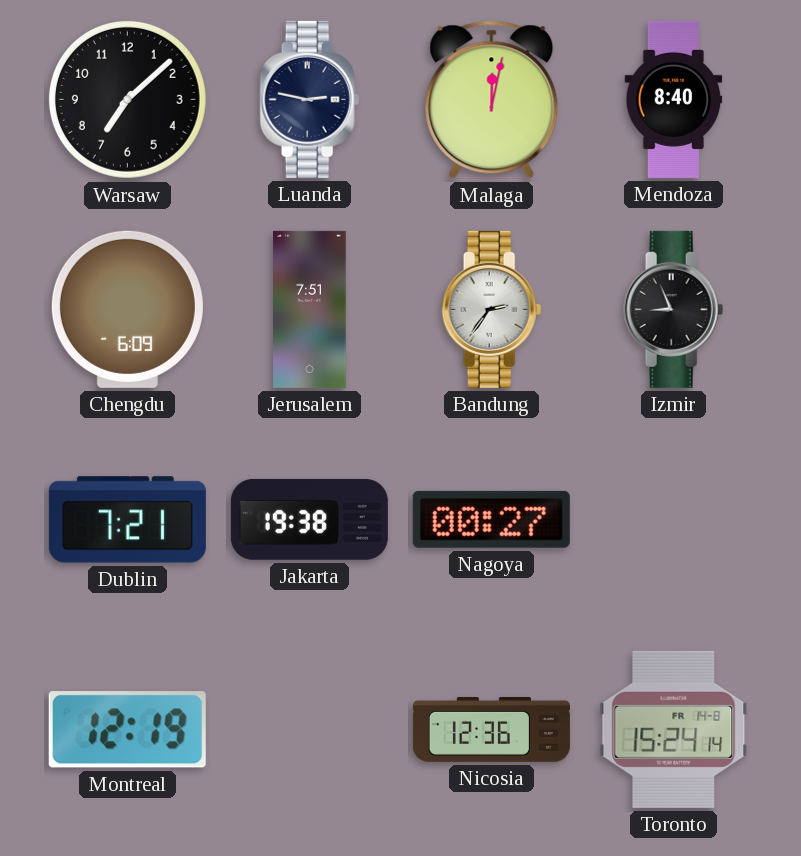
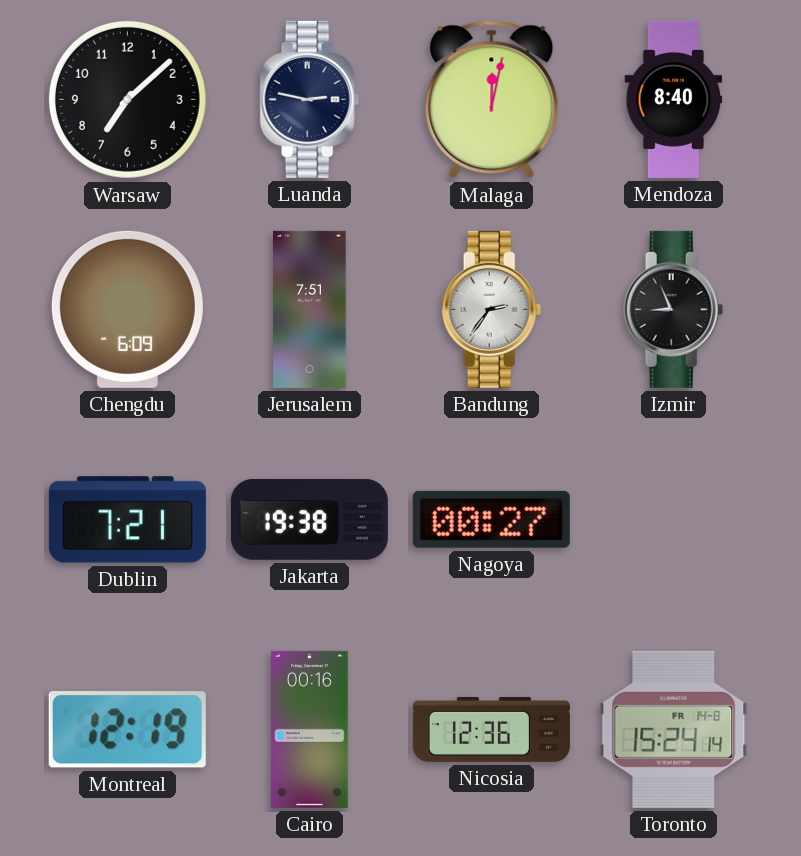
Cairo: none -> 00:16
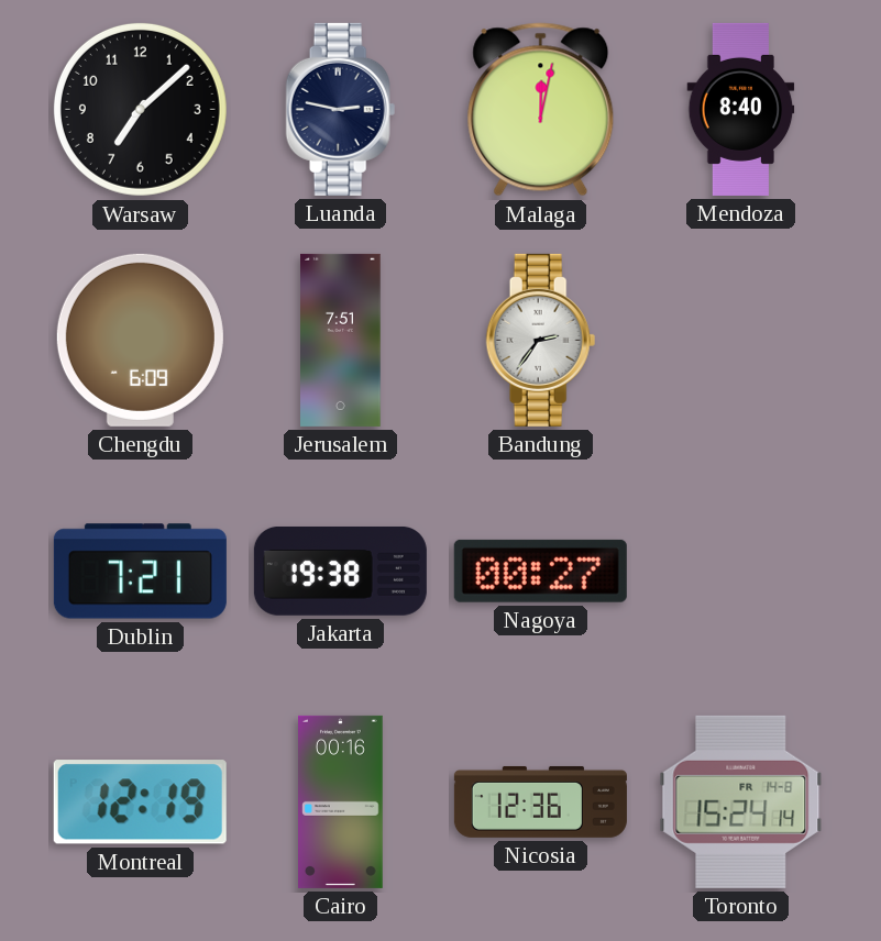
Izmir: 8:56 -> none
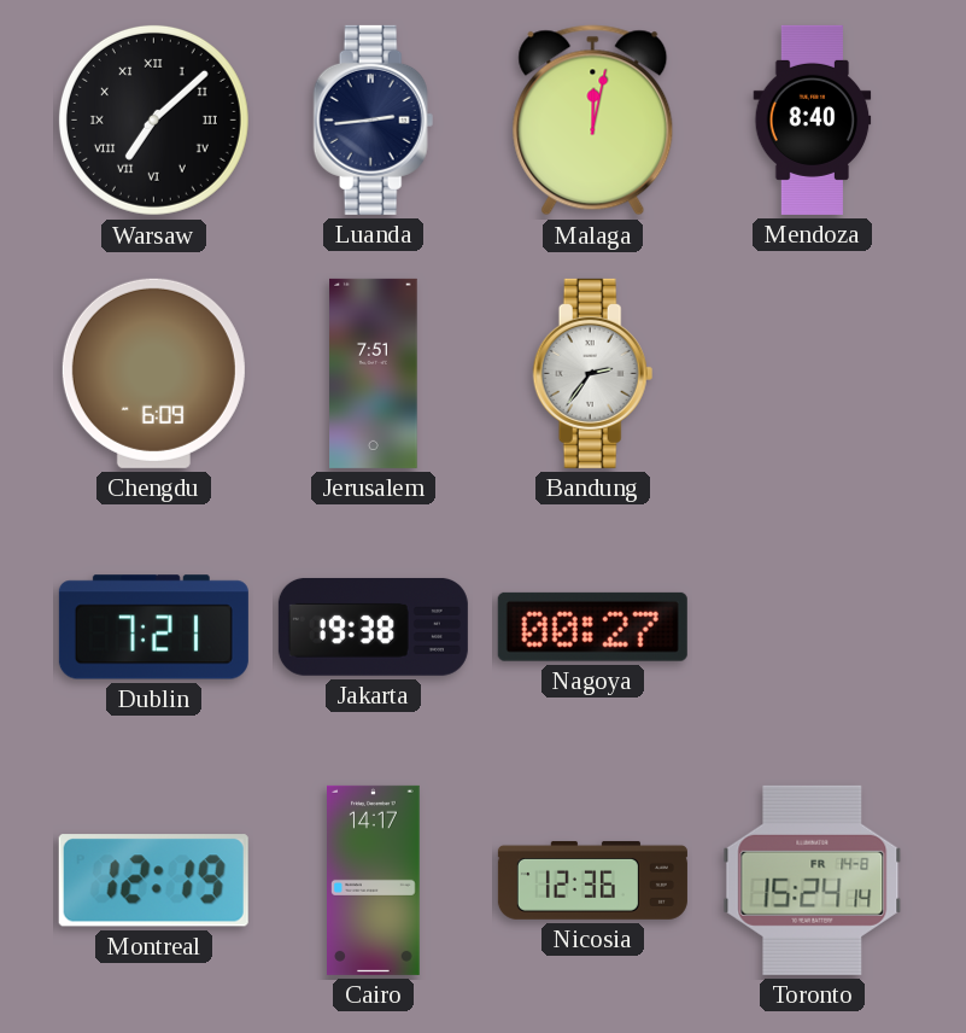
Warsaw numerals: Arabic -> Roman
Luanda: 2:47 -> 2:44
Cairo: 00:16 -> 14:17
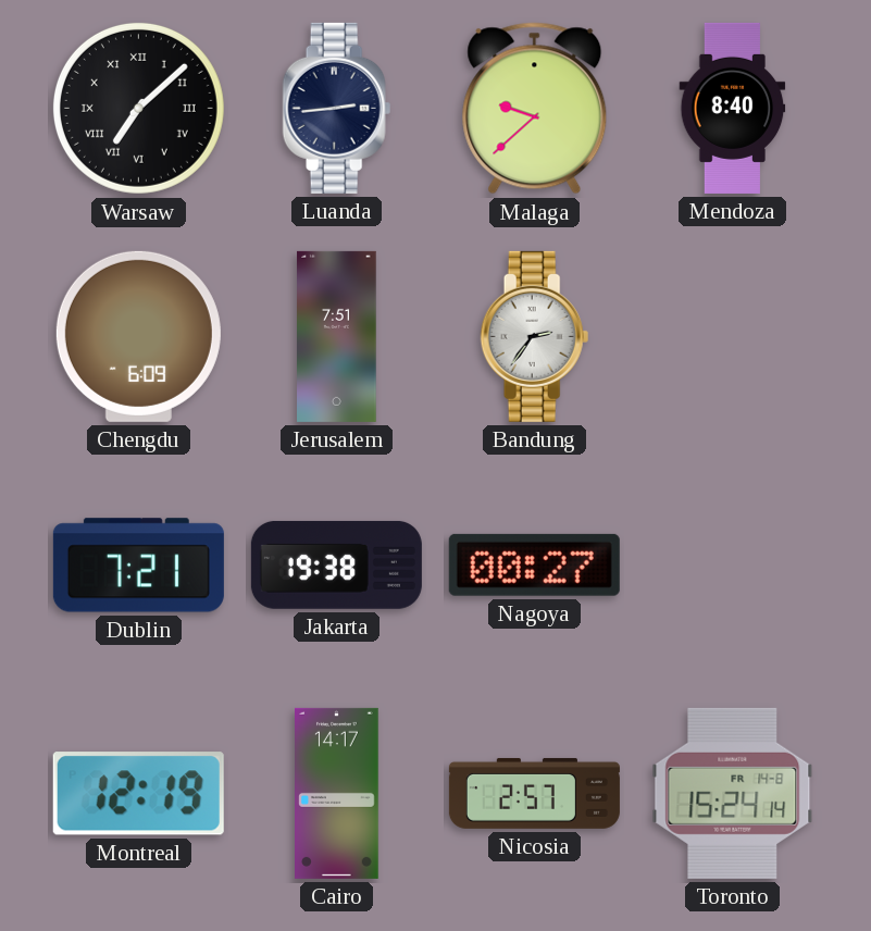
Malaga: 12:02 -> 9:38
Nicosia: 12:36 -> 2:57
